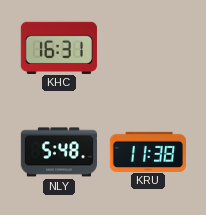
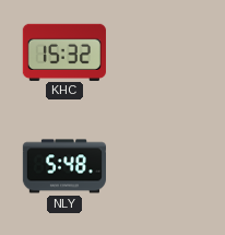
KHC: 16:31 -> 15:32
KRU: 11:38 -> none
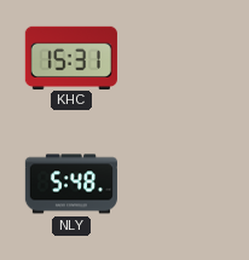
KHC: 15:32 -> 15:31
